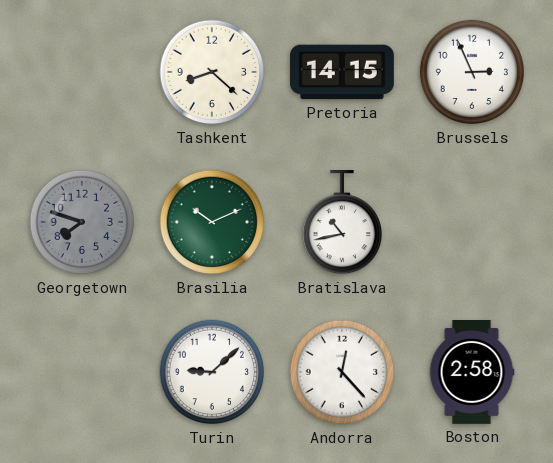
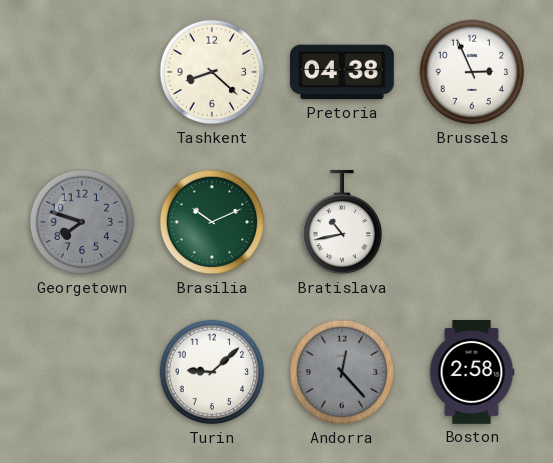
Pretoria: 14:15 -> 04:38
Andorra dial: white -> grey
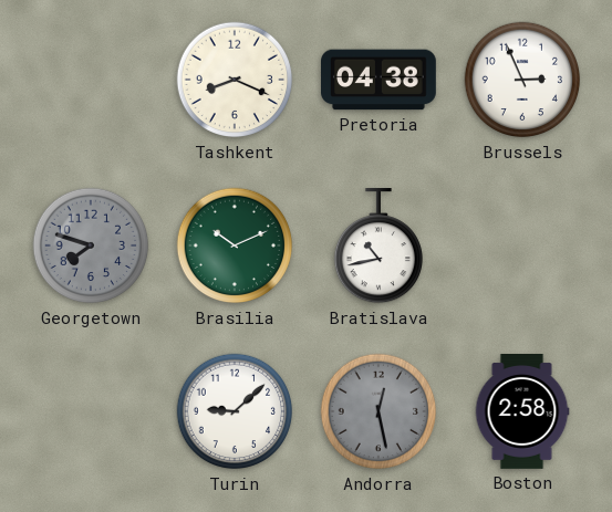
Tashkent: 8:22 -> 8:19
Andorra: 12:23 -> 12:28
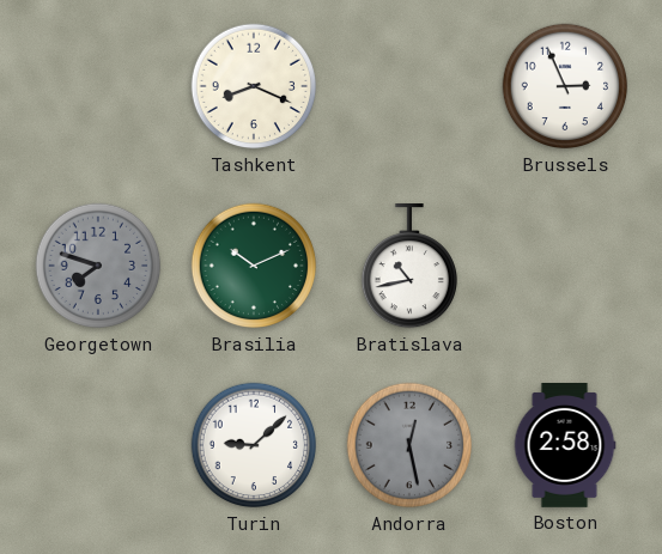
Pretoria: 04:38 -> none
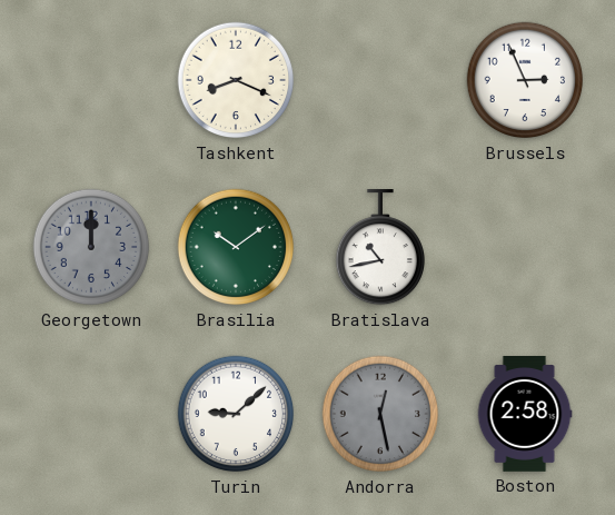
Georgetown: 7:48 -> 12:00
Brasilia: 10:11 -> 10:09
